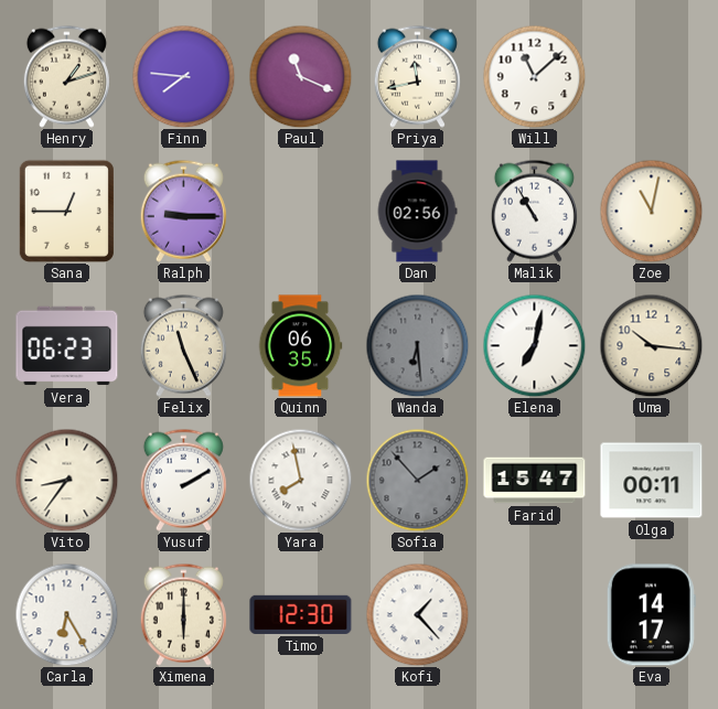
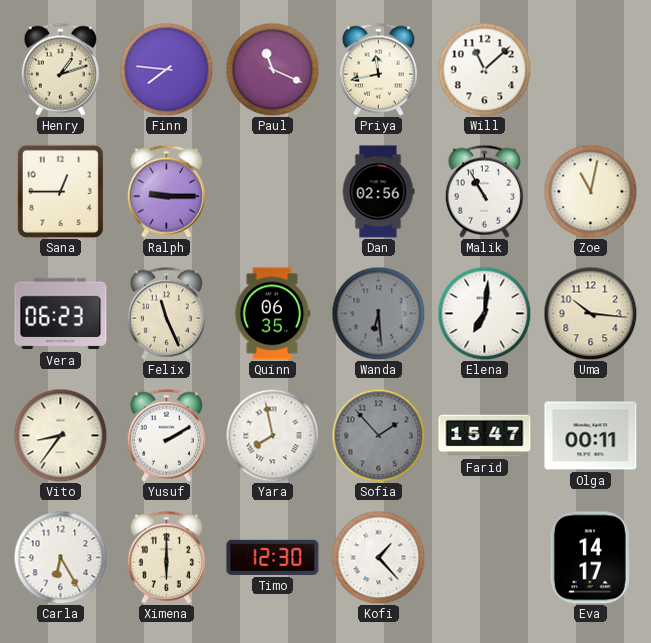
Elena: 7:02 -> 7:01
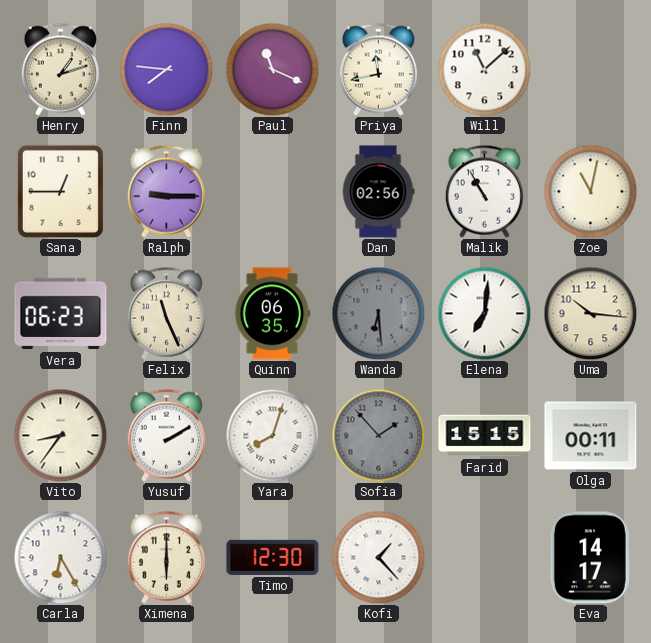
Yara: 7:58 -> 8:03
Farid: 15:47 -> 15:15
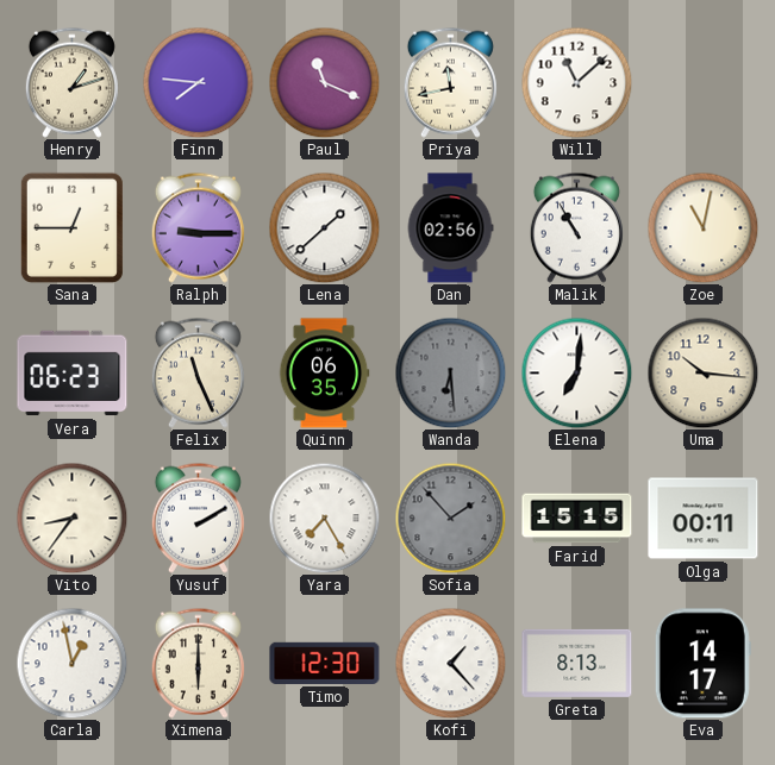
Lena: none -> 1:38
Yara: 8:03 -> 7:25
Carla: 6:25 -> 12:58
Greta: none -> 8:13
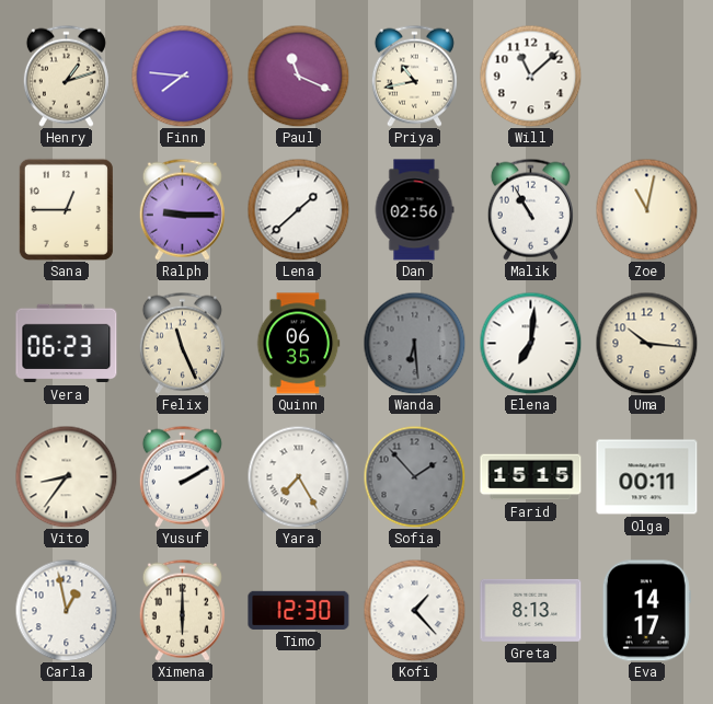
Priya: 11:43 -> 10:43
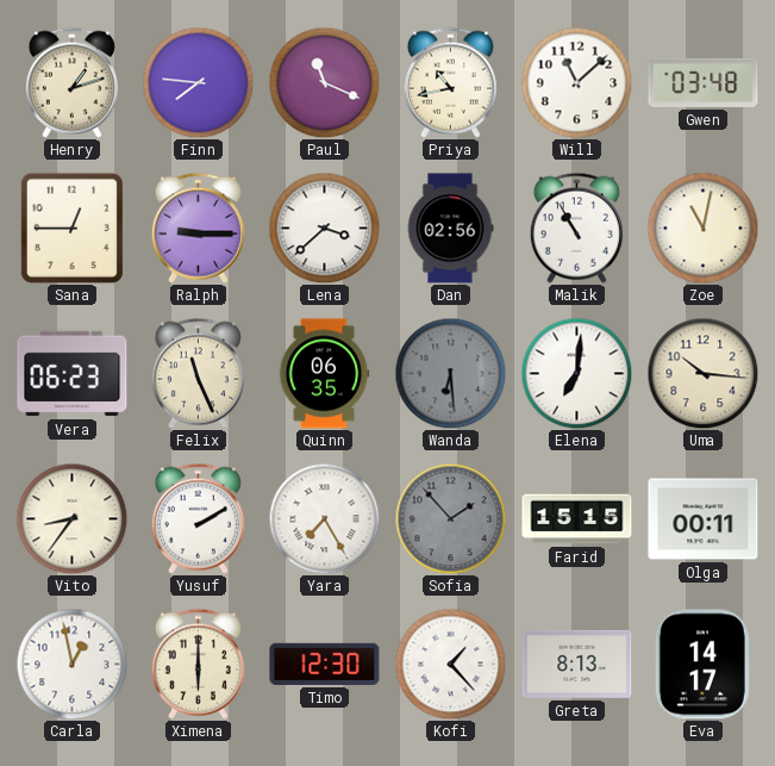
Gwen: none -> 03:48
Lena: 1:38 -> 3:38
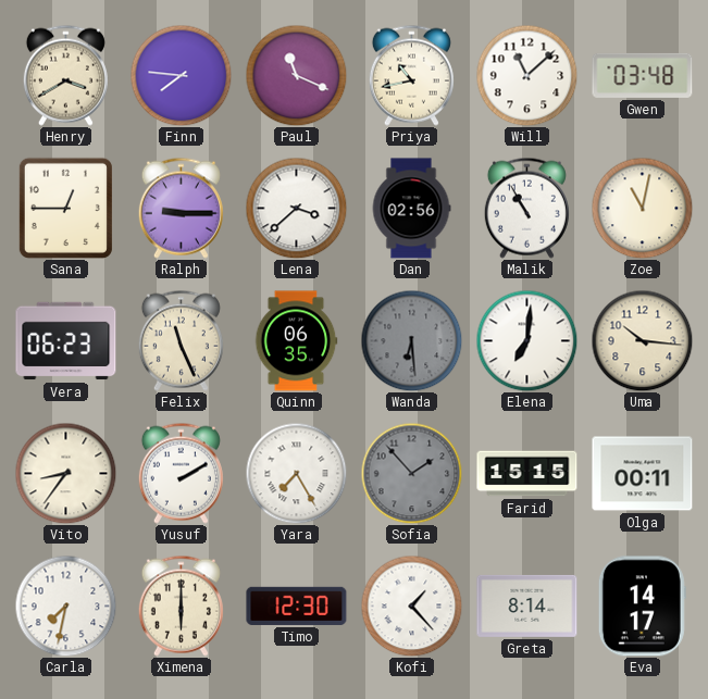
Henry: 1:12 -> 3:40
Carla: 12:58 -> 7:32
Greta: 8:13 -> 8:14
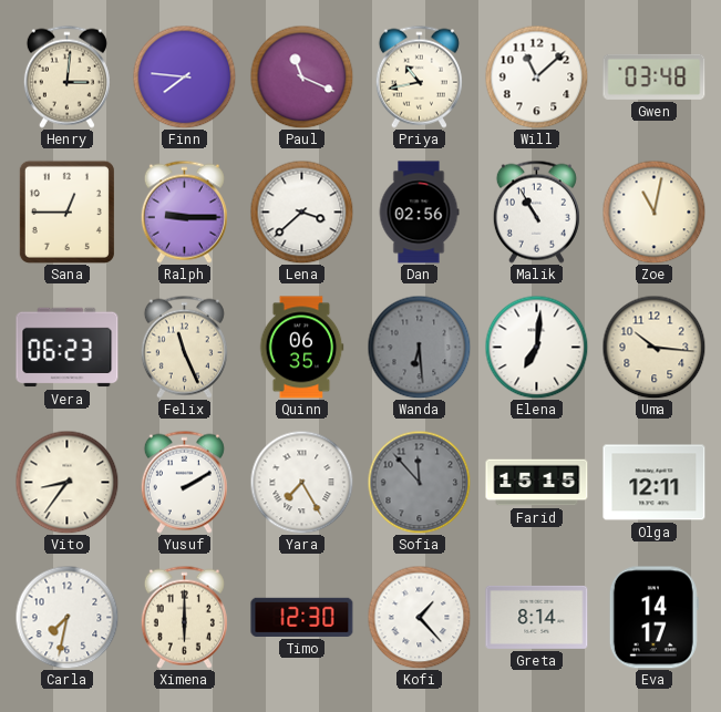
Henry: 3:40 -> 3:01
Sofia: 1:53 -> 11:53
Olga: 00:11 -> 12:11
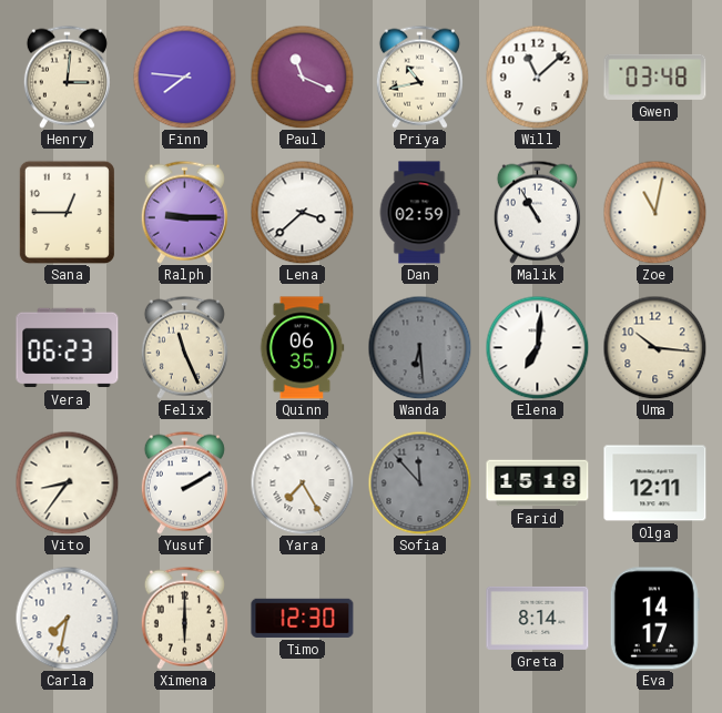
Dan: 02:56 -> 02:59
Farid: 15:15 -> 15:18
Kofi: 1:23 -> none
